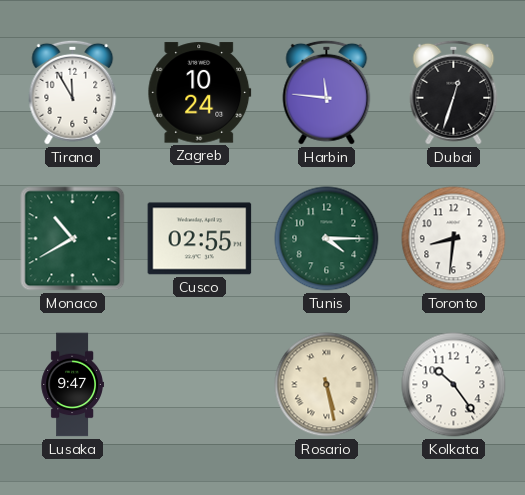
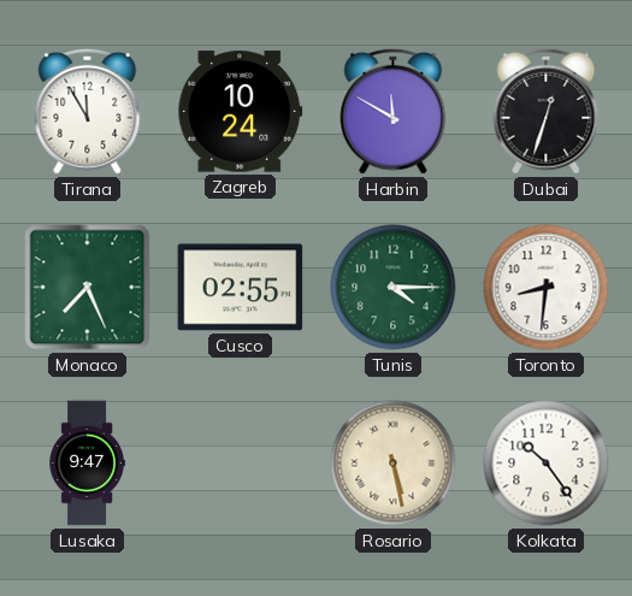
Harbin: 11:46 -> 11:50
Monaco: 10:40 -> 7:26
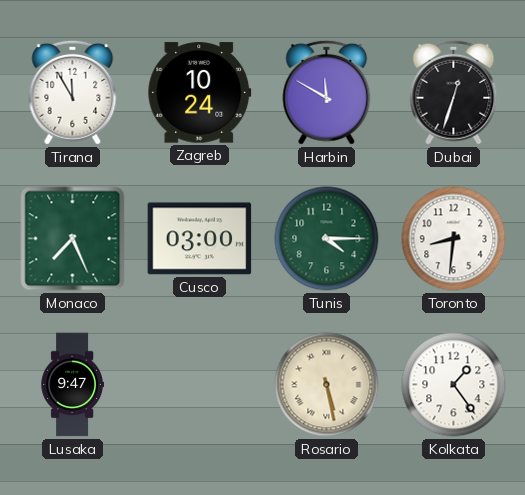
Cusco: 02:55 -> 03:00
Kolkata: 10:24 -> 1:24
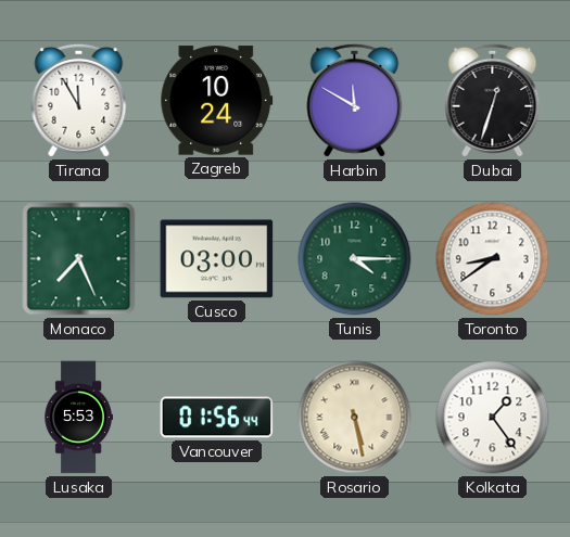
Toronto: 8:31 -> 8:39
Lusaka: 9:47 -> 5:53
Vancouver: none -> 01:56
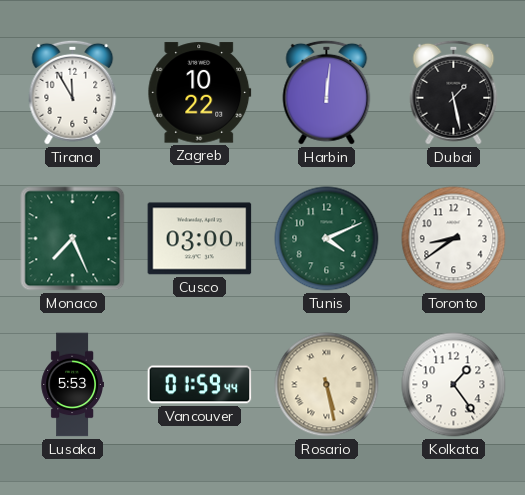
Zagreb: 10:24 -> 10:22
Harbin: 11:50 -> 12:01
Dubai: 12:33 -> 1:28
Tunis: 4:15 -> 4:11
Vancouver: 01:56 -> 01:59
